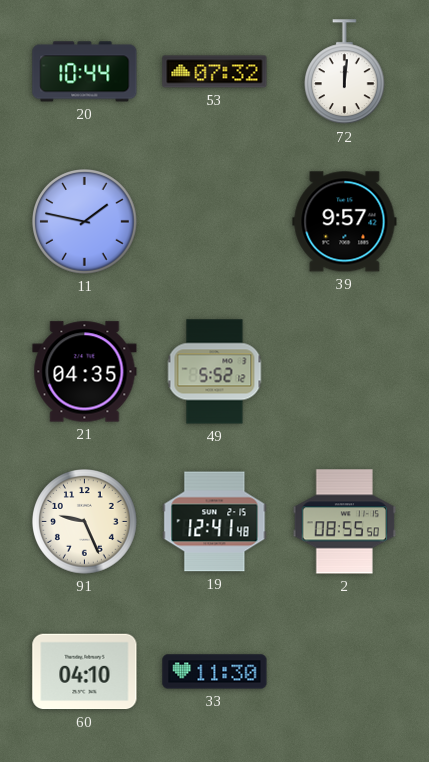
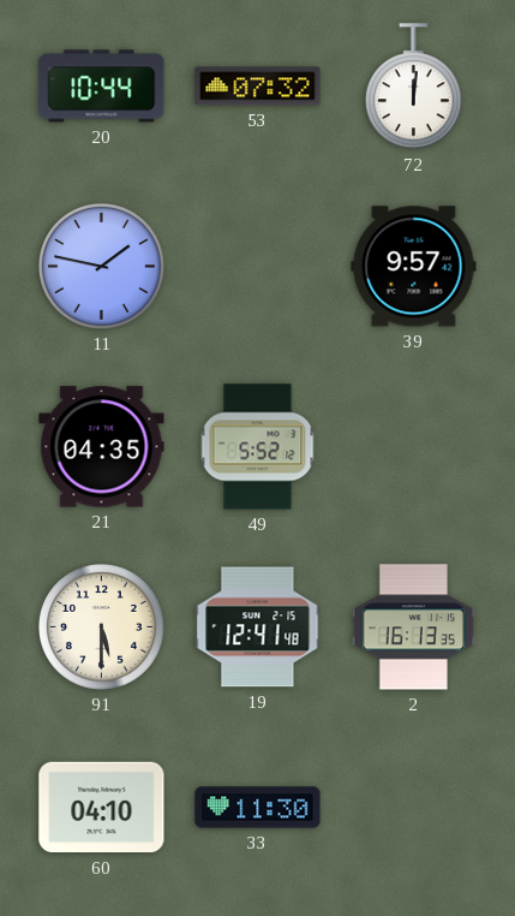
91: 9:26 -> 5:30
2: 08:55 -> 16:13
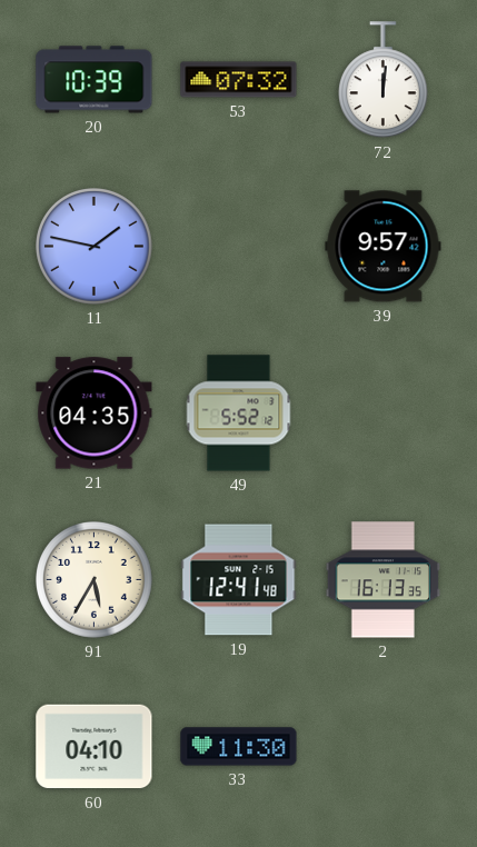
20: 10:44 -> 10:39
91: 5:30 -> 5:35
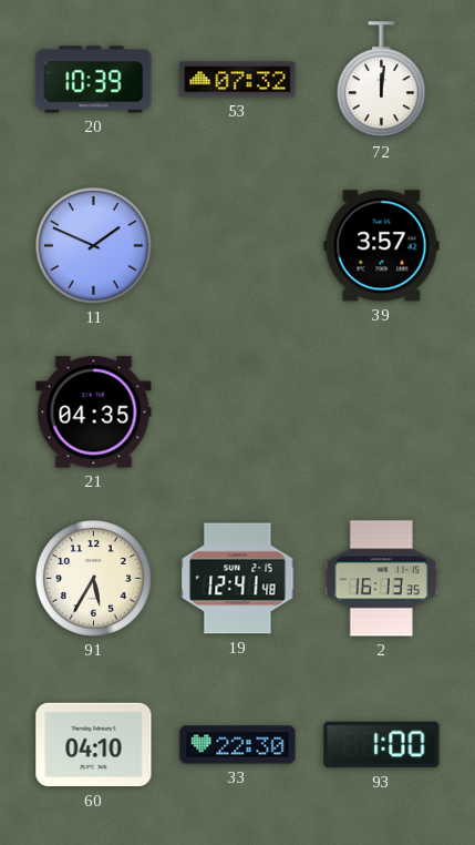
11: 1:47 -> 1:49
39: 9:57 -> 3:57
49: 5:52 -> none
33: 11:30 -> 22:30
93: none -> 1:00
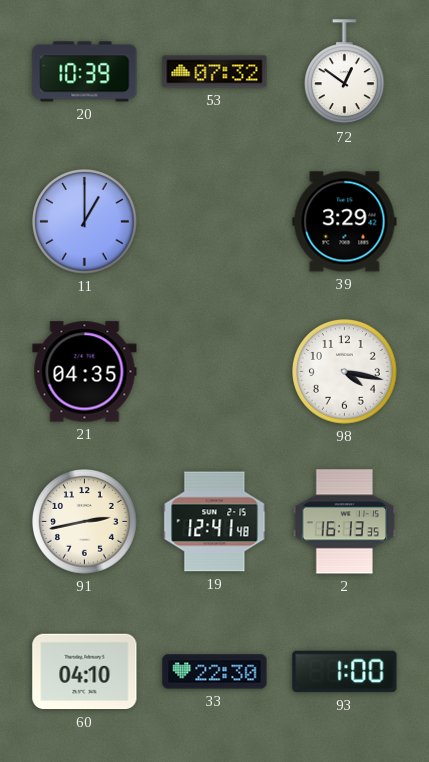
72: 12:01 -> 12:51
11: 1:49 -> 1:00
39: 3:57 -> 3:29
98: none -> 4:17
91: 5:35 -> 2:43
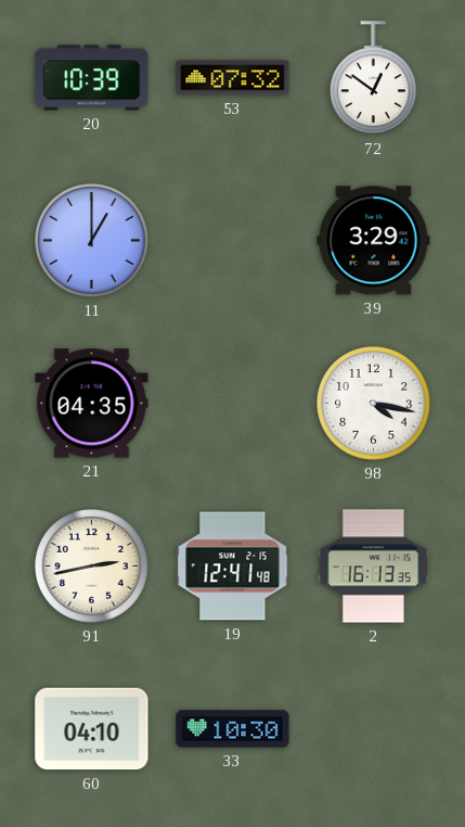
33: 22:30 -> 10:30
93: 1:00 -> none
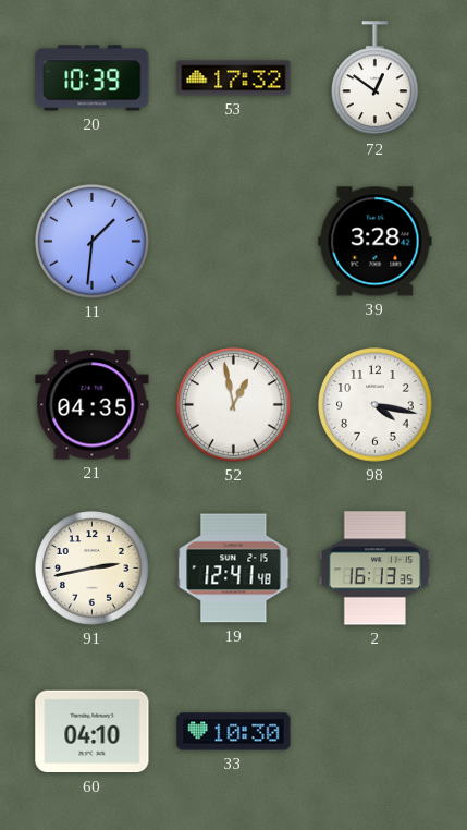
53: 07:32 -> 17:32
11: 1:00 -> 1:31
39: 3:29 -> 3:28
52: none -> 12:58
